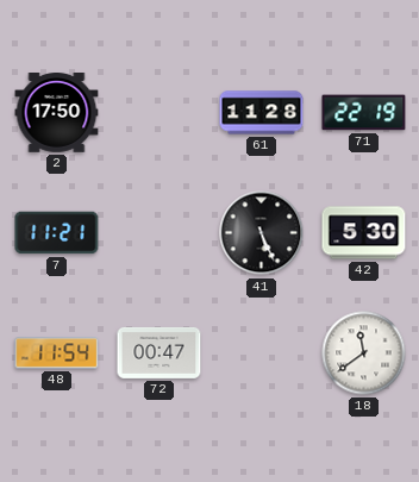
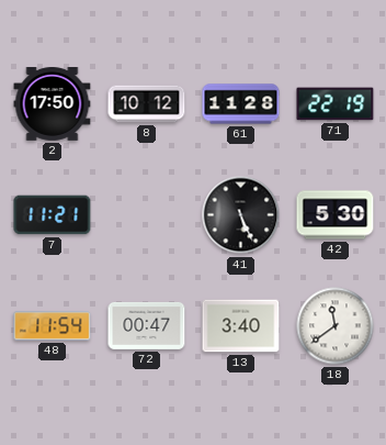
8: none -> 10:12
13: none -> 3:40
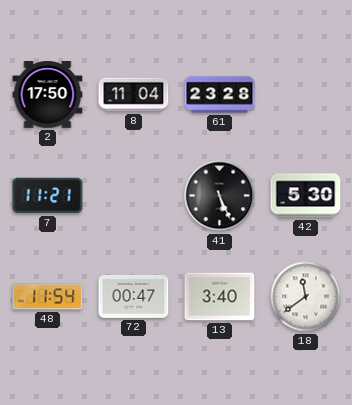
8: 10:12 -> 11:04
61: 11:28 -> 23:28
71: 22:19 -> none
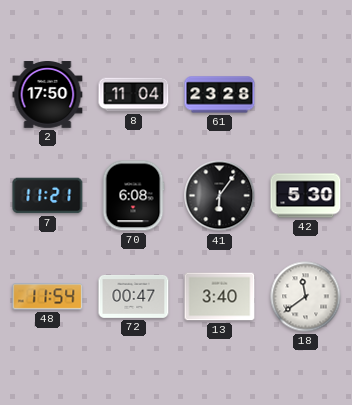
70: none -> 6:08
41: 5:26 -> 6:06
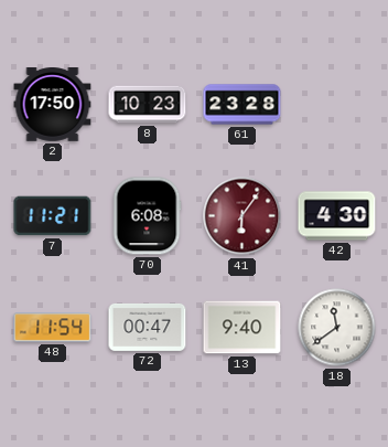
8: 11:04 -> 10:23
41 dial: black -> burgundy
42: 5:30 -> 4:30
13: 3:40 -> 9:40
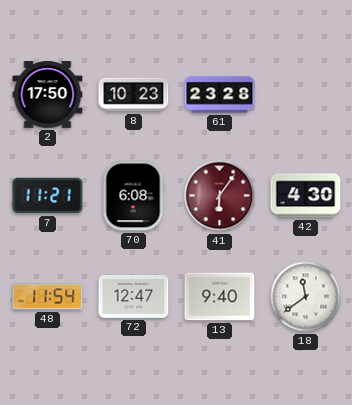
72: 00:47 -> 12:47
